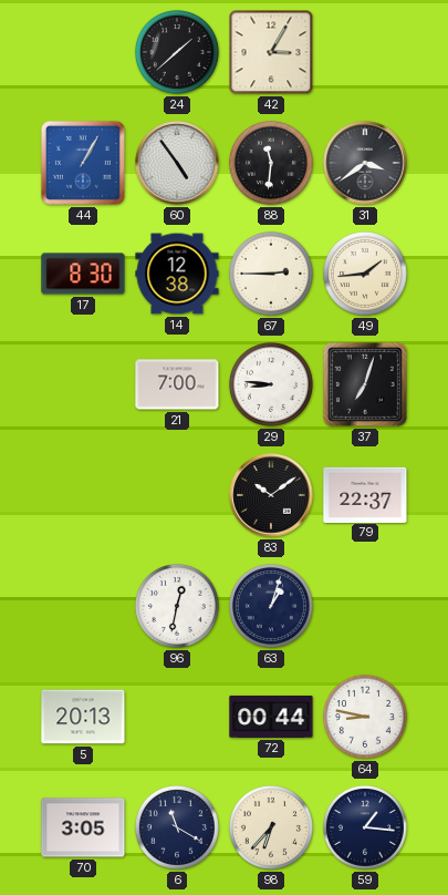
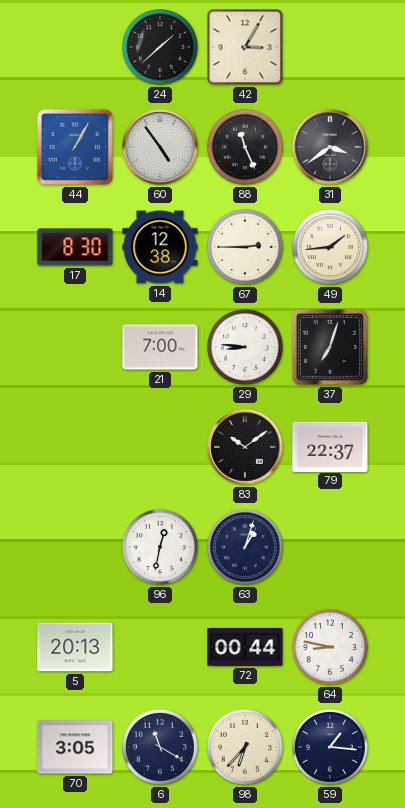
88: 11:31 -> 11:26
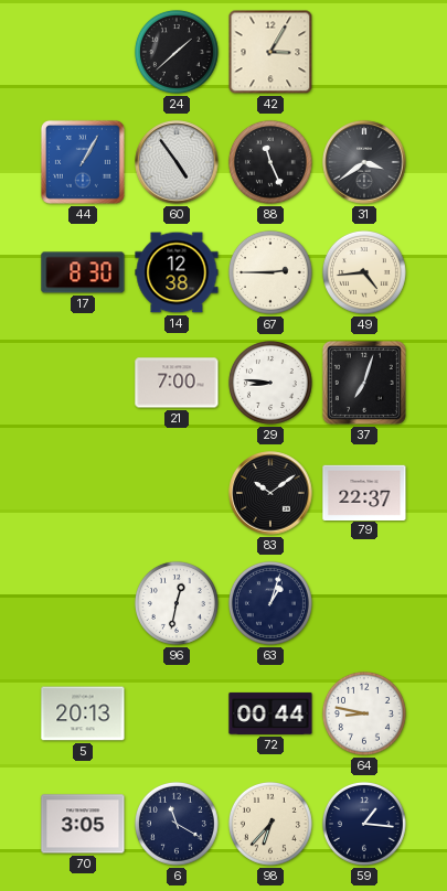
49: 1:44 -> 4:44
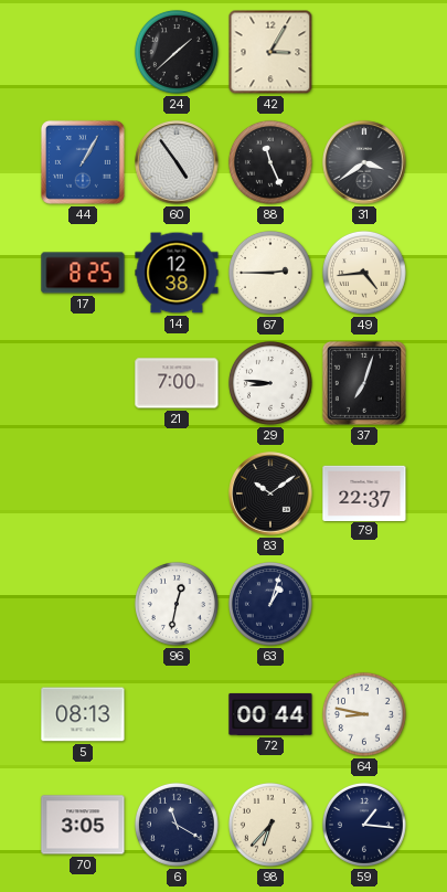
17: 8:30 -> 8:25
5: 20:13 -> 08:13
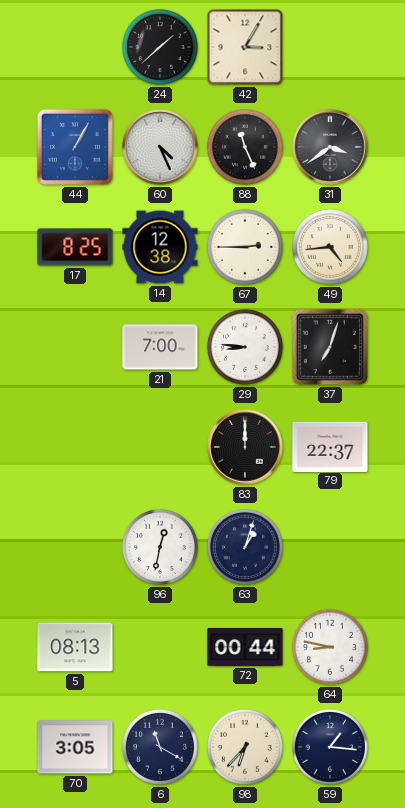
60: 4:54 -> 4:26
83: 10:09 -> 12:00
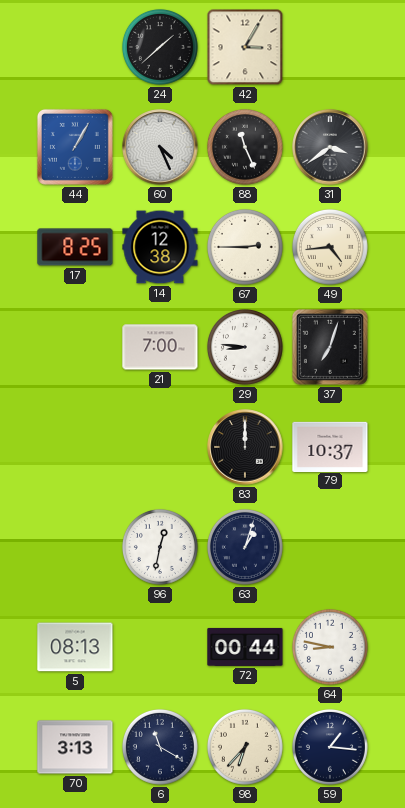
79: 22:37 -> 10:37
70: 3:05 -> 3:13
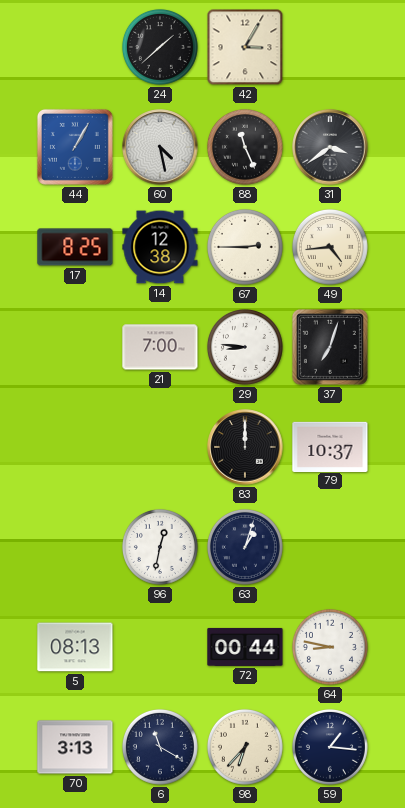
60: 4:26 -> 4:28
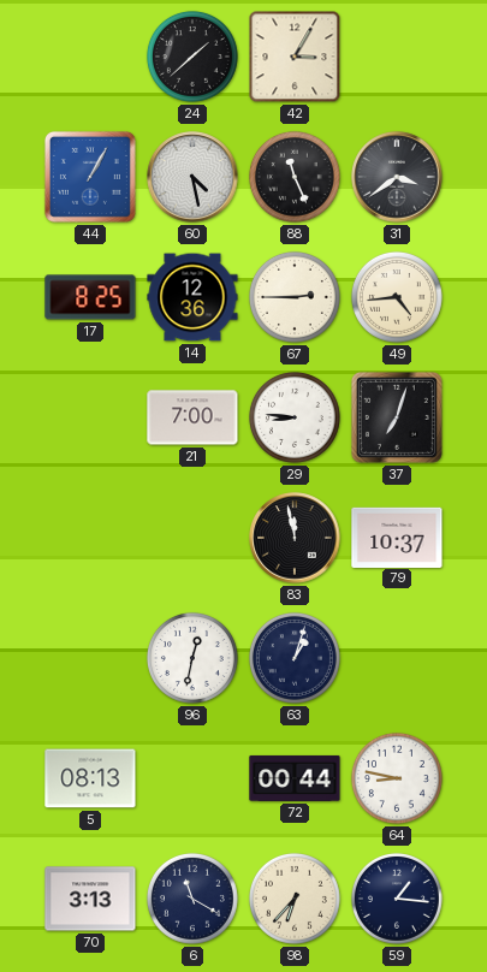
14: 12:38 -> 12:36
83: 12:00 -> 11:58
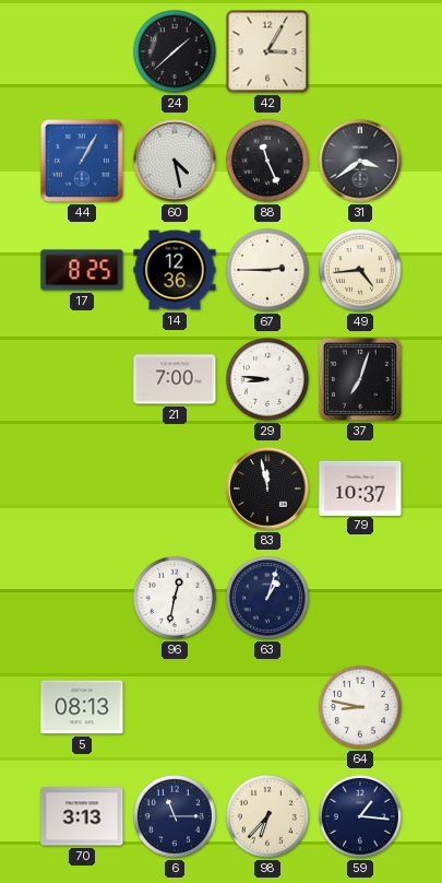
72: 00:44 -> none
6: 11:20 -> 11:15
